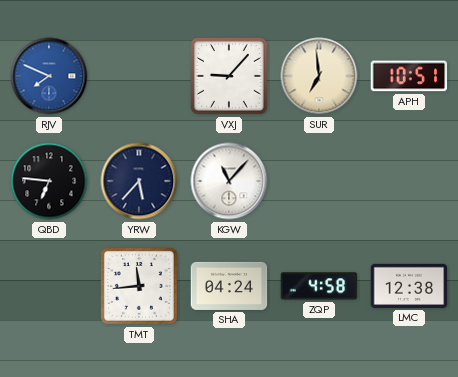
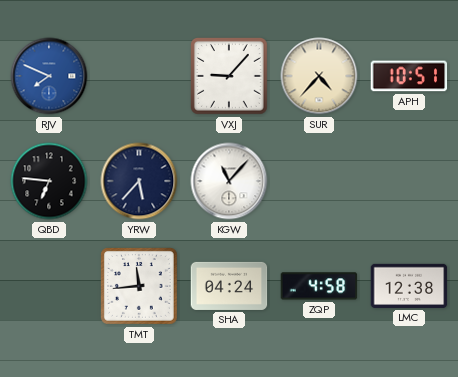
SUR: 6:59 -> 4:37
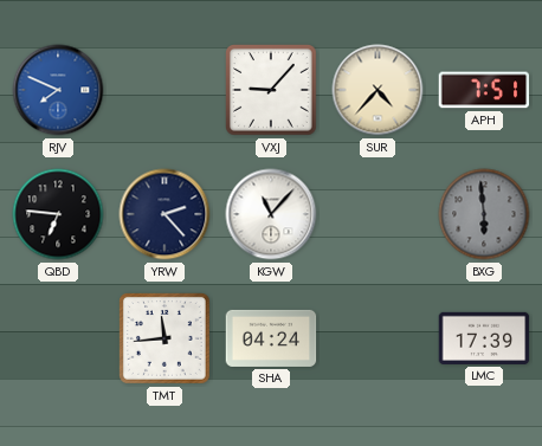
APH: 10:51 -> 7:51
YRW: 5:37 -> 2:23
BXG: none -> 5:59
ZQP: 4:58 -> none
LMC: 12:38 -> 17:39
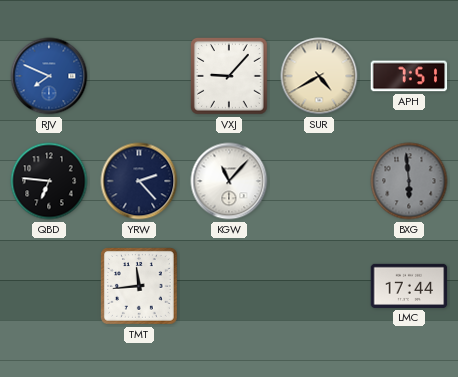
SUR: 4:37 -> 4:40
SHA: 04:24 -> none
LMC: 17:39 -> 17:44
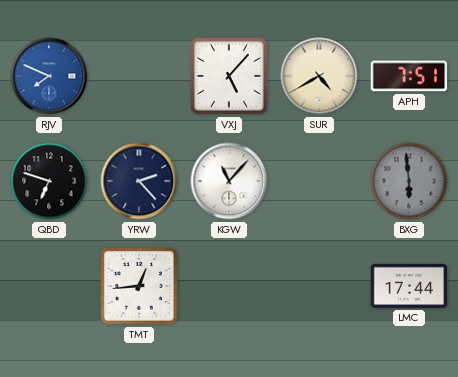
VXJ: 9:07 -> 5:07
QBD: 6:46 -> 6:48
TMT: 11:44 -> 12:44
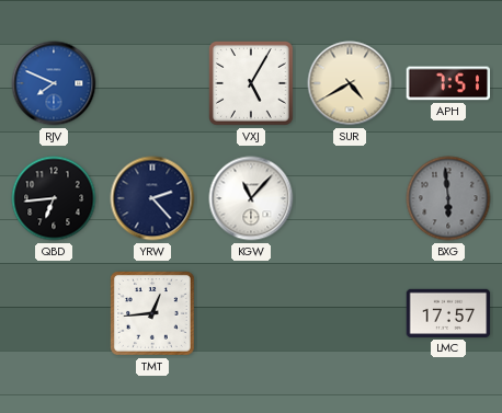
VXJ: 5:07 -> 5:05
QBD: 6:48 -> 6:44
LMC: 17:44 -> 17:57
